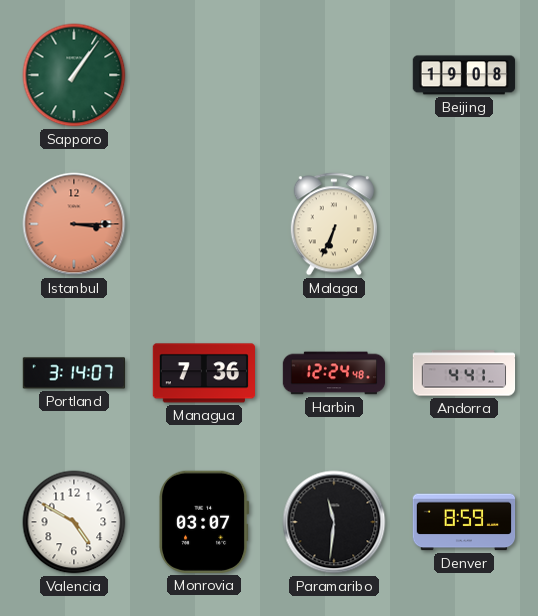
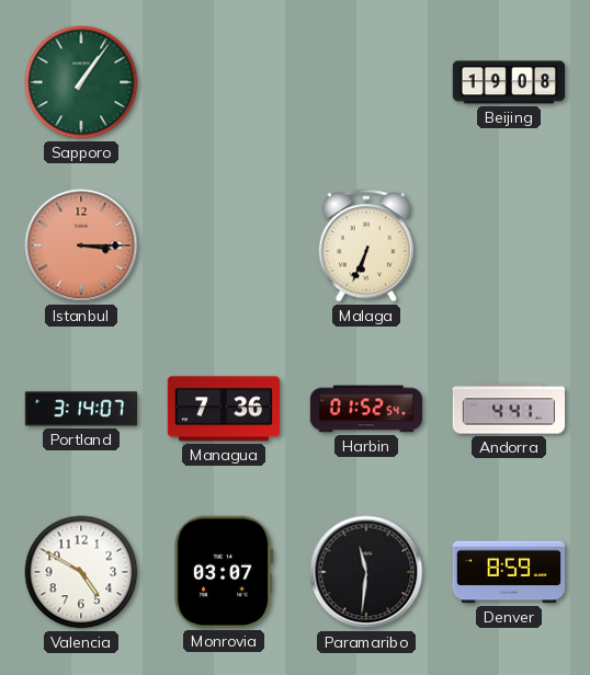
Harbin: 12:24 -> 01:52
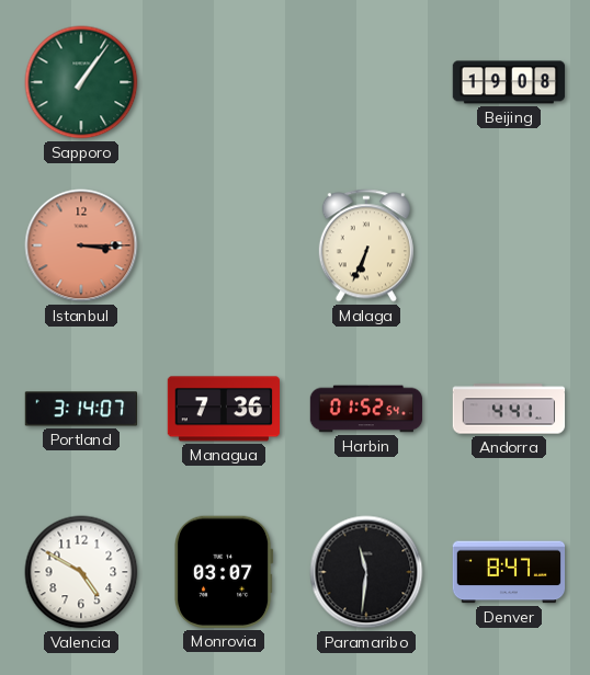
Denver: 8:59 -> 8:47
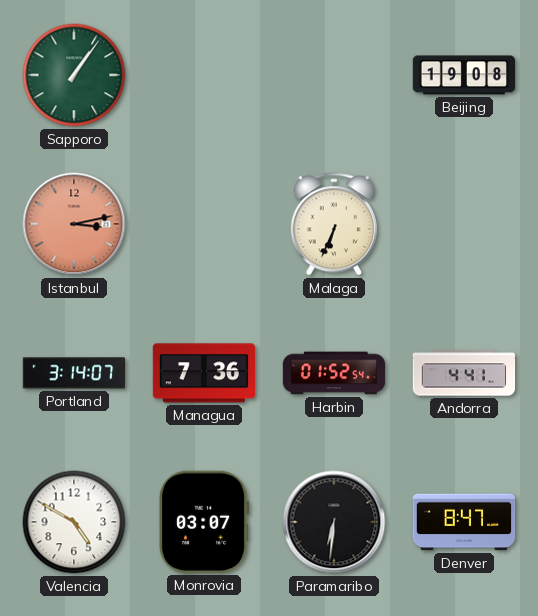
Istanbul: 3:15 -> 3:13
Paramaribo: 11:31 -> 6:31
